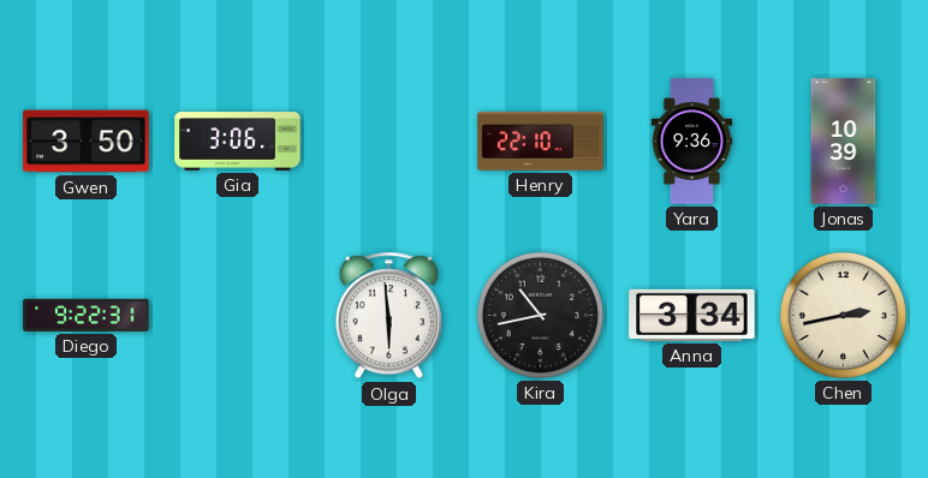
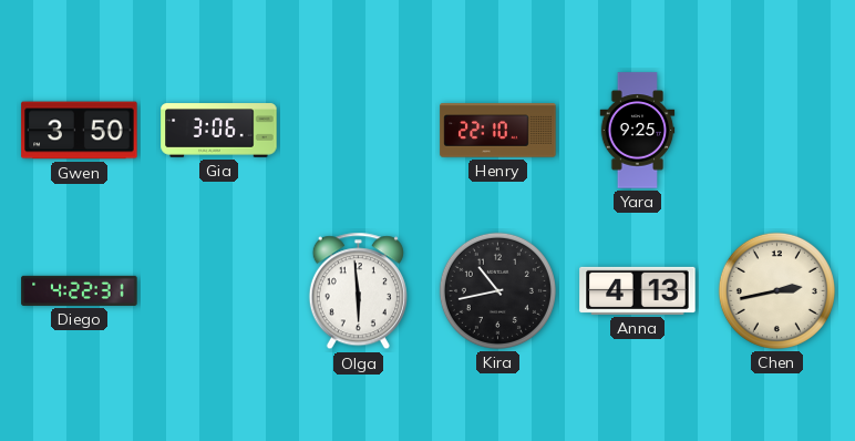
Yara: 9:36 -> 9:25
Jonas: 10:39 -> none
Diego: 9:22 -> 4:22
Anna: 3:34 -> 4:13
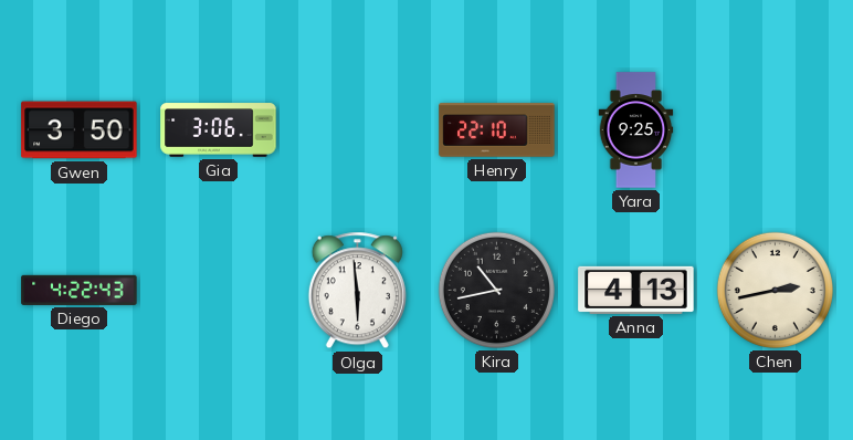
Diego: 4:22:31 -> 4:22:43
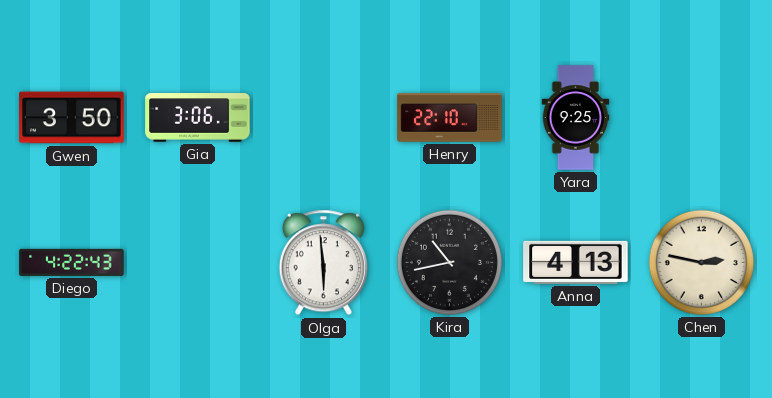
Chen: 2:43 -> 2:47
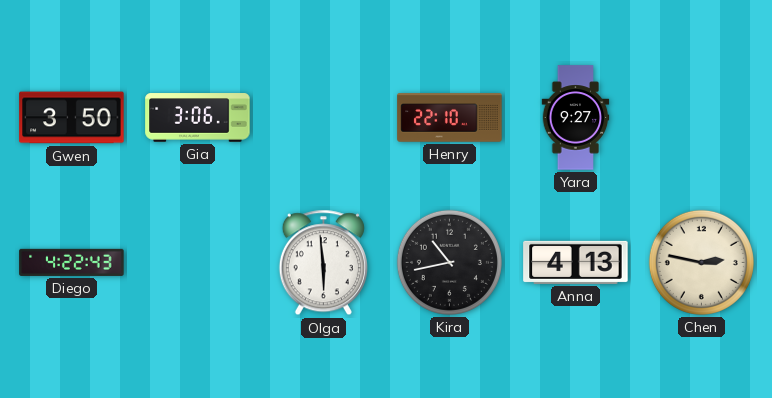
Yara: 9:25 -> 9:27
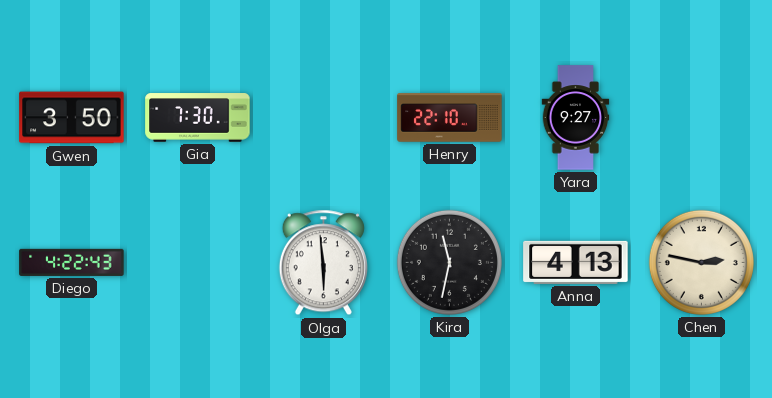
Gia: 3:06 -> 7:30
Kira: 10:43 -> 11:32
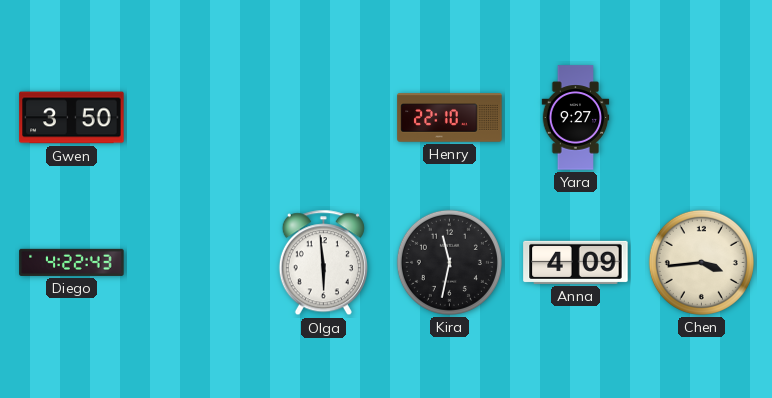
Gia: 7:30 -> none
Anna: 4:13 -> 4:09
Chen: 2:47 -> 3:44
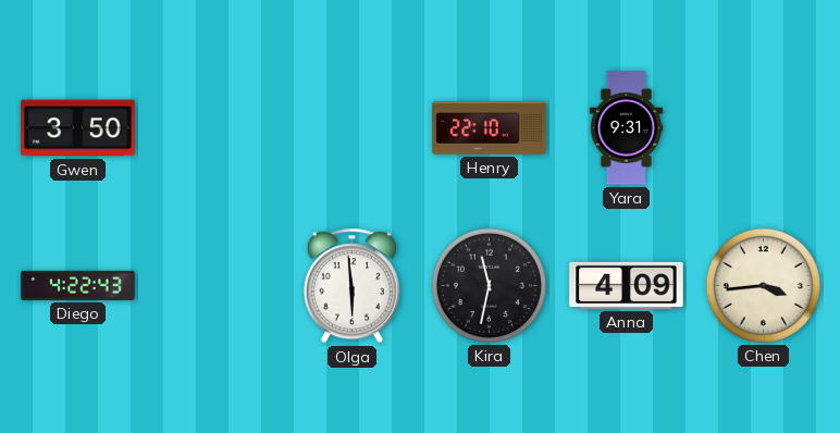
Yara: 9:27 -> 9:31
